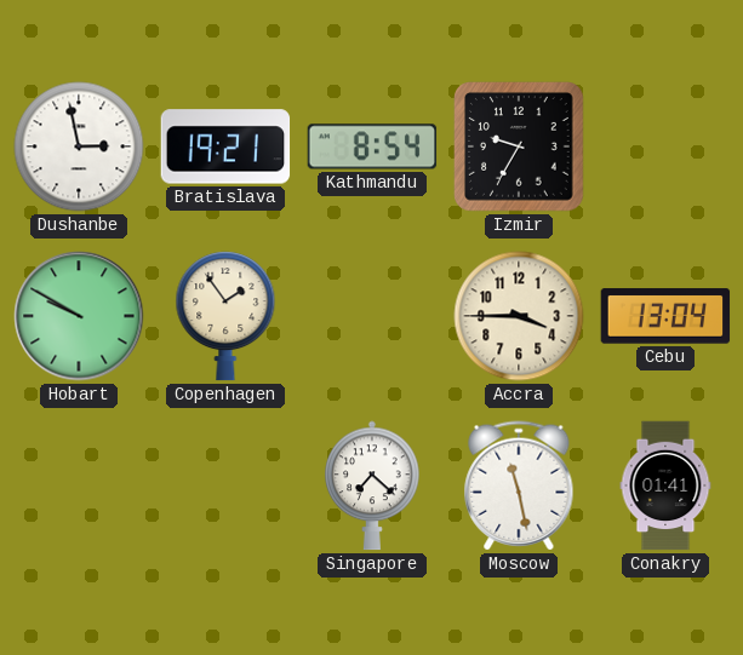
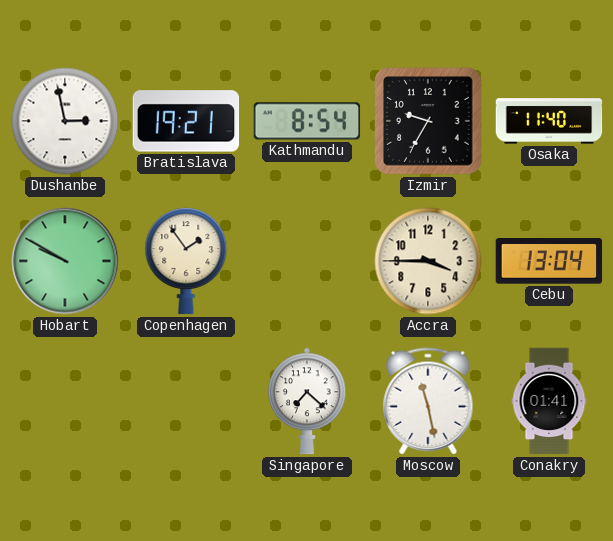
Osaka: none -> 11:40
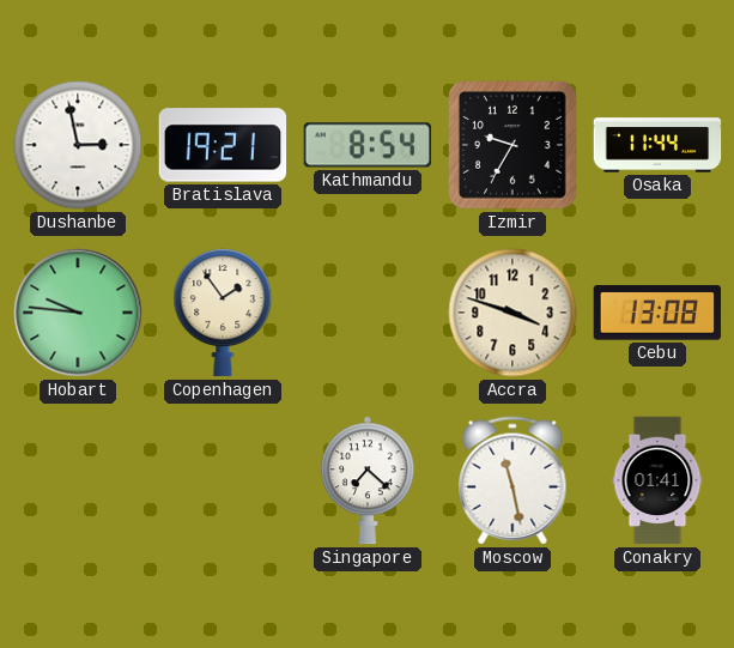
Osaka: 11:40 -> 11:44
Hobart: 9:50 -> 9:46
Accra: 3:45 -> 3:48
Cebu: 13:04 -> 13:08
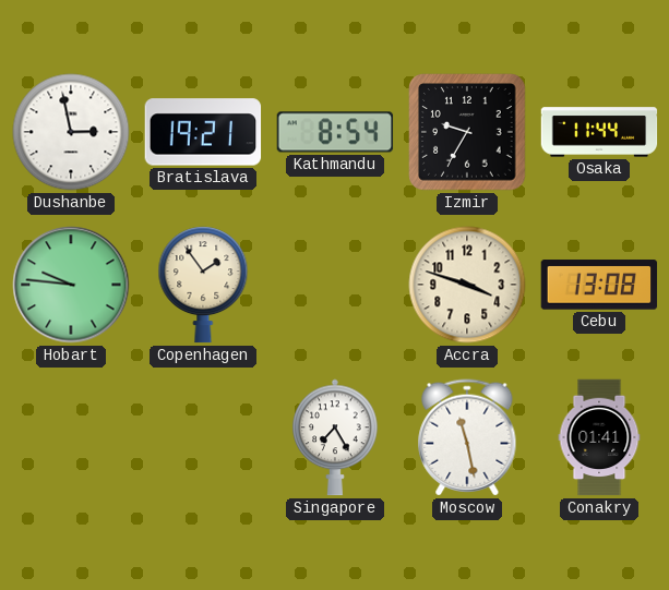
Singapore: 7:22 -> 7:25
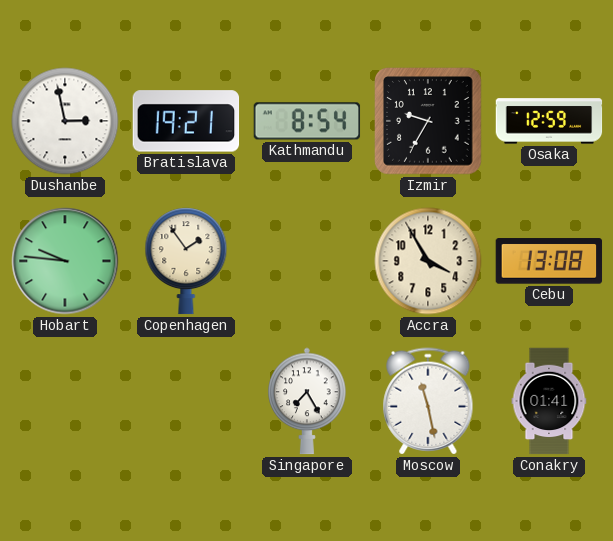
Osaka: 11:44 -> 12:59
Accra: 3:48 -> 3:55
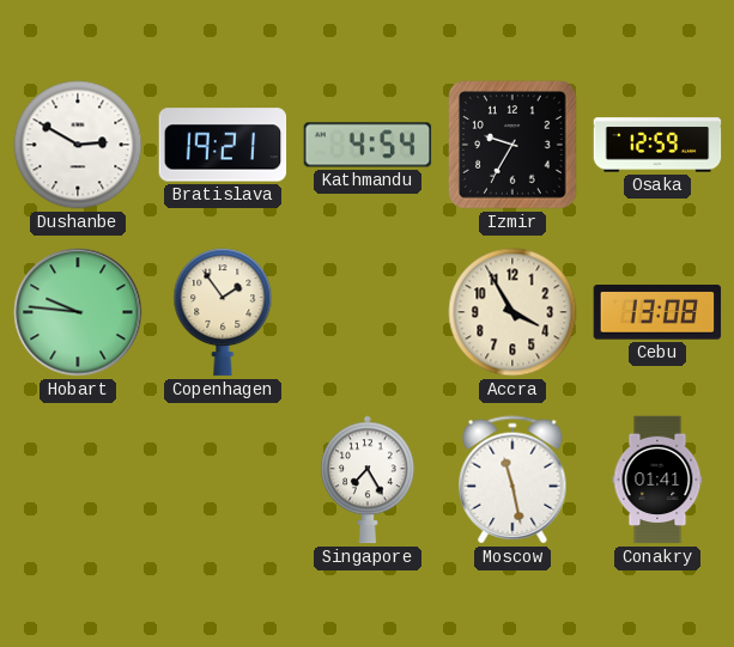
Dushanbe: 2:58 -> 2:50
Kathmandu: 8:54 -> 4:54
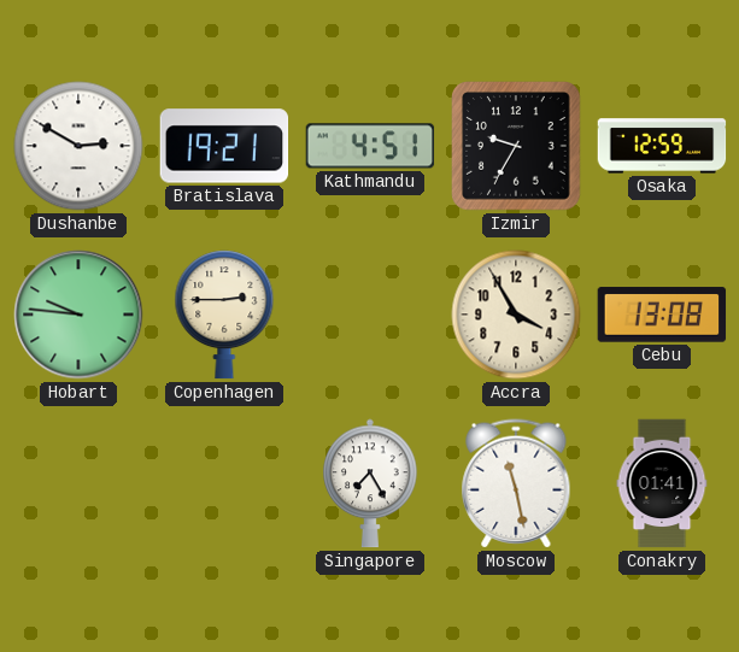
Kathmandu: 4:54 -> 4:51
Copenhagen: 1:54 -> 2:45
